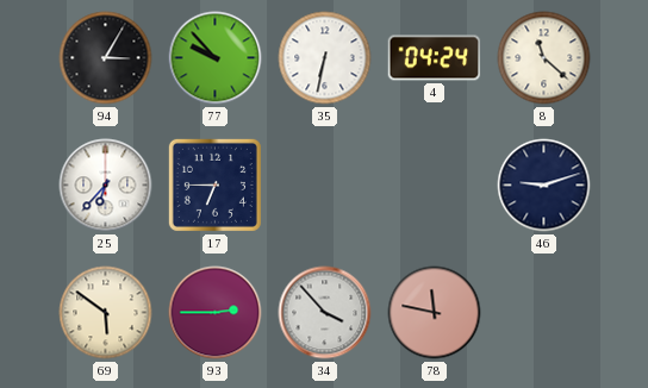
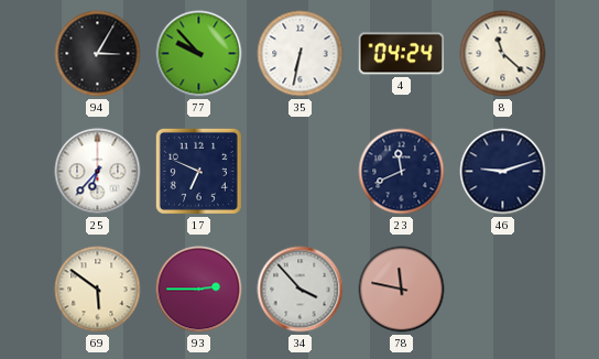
17: 6:45 -> 6:49
23: none -> 11:41
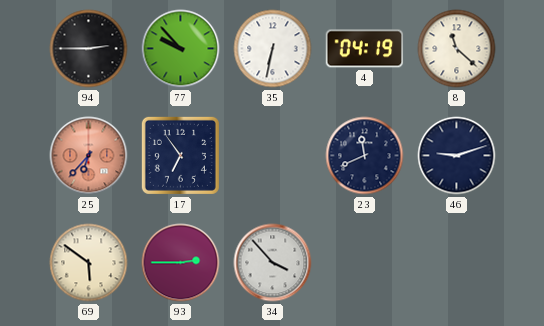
94: 3:05 -> 2:45
4: 04:24 -> 04:19
25 dial: white -> salmon
17: 6:49 -> 6:54
78: 11:47 -> none
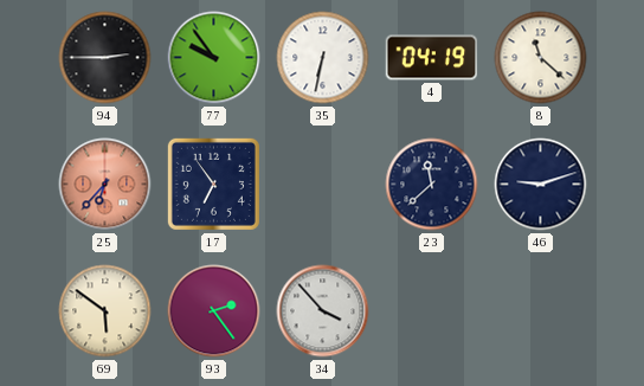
77: 9:53 -> 9:54
23: 11:41 -> 11:38
93: 2:45 -> 2:24
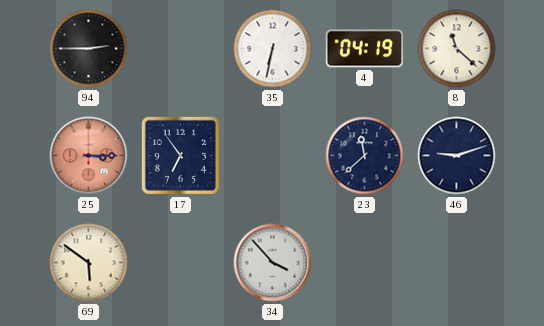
77: 9:54 -> none
25: 6:37 -> 3:15
93: 2:24 -> none
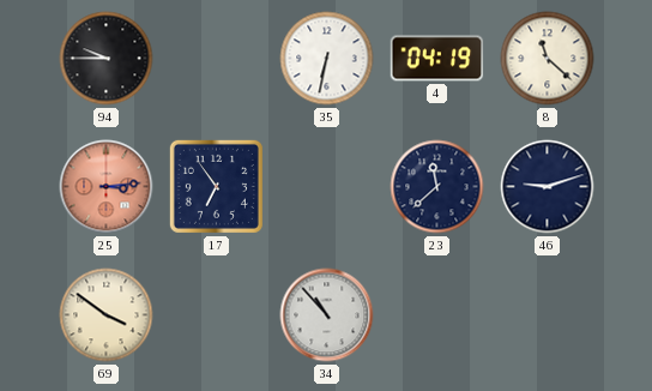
94: 2:45 -> 9:45
25: 3:15 -> 3:14
69: 5:51 -> 3:51
34: 3:53 -> 10:53
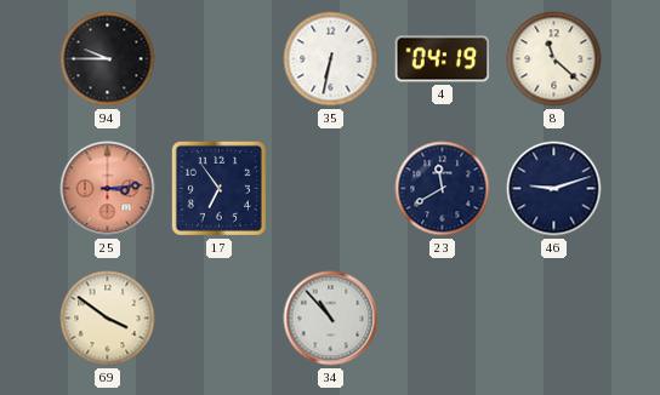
23: 11:38 -> 11:40
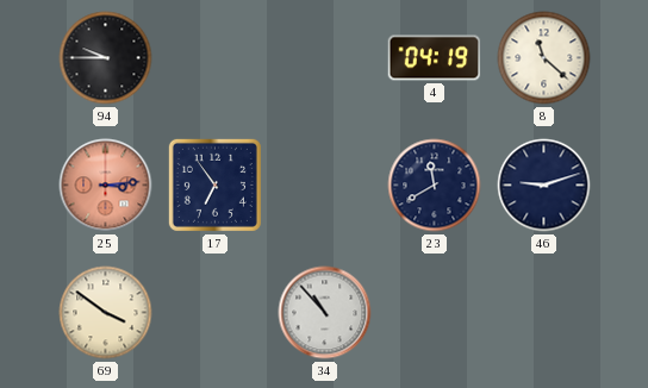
35: 6:32 -> none
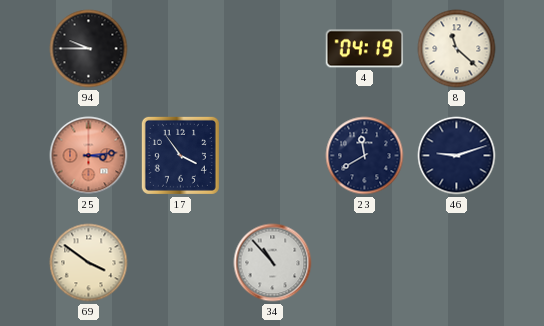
17: 6:54 -> 3:54
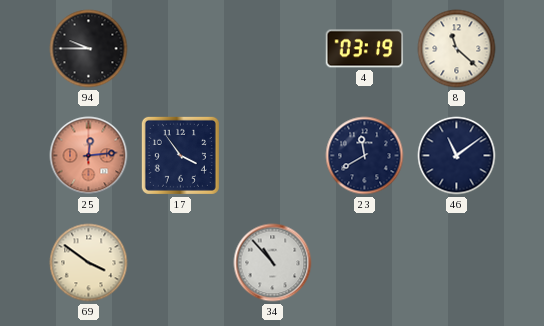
4: 04:19 -> 03:19
25: 3:14 -> 12:14
46: 9:12 -> 11:09
